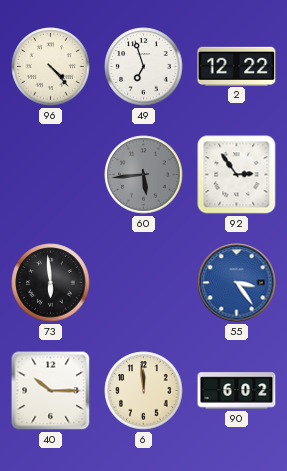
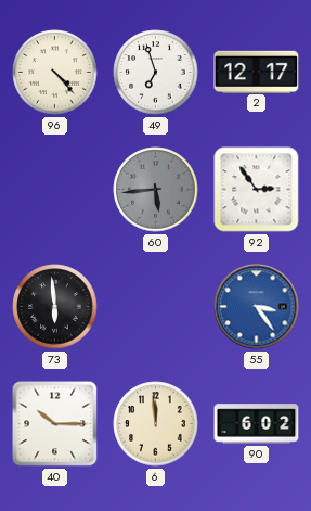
2: 12:22 -> 12:17
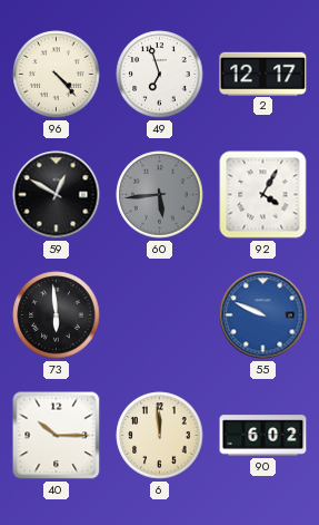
59: none -> 12:50
92: 2:54 -> 4:05
55: 3:24 -> 9:49
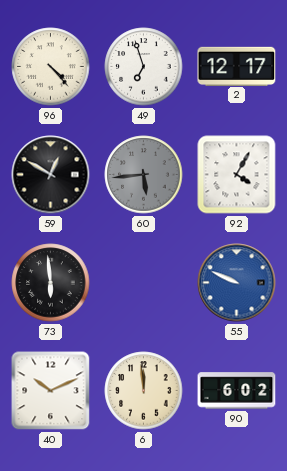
40: 10:15 -> 10:11
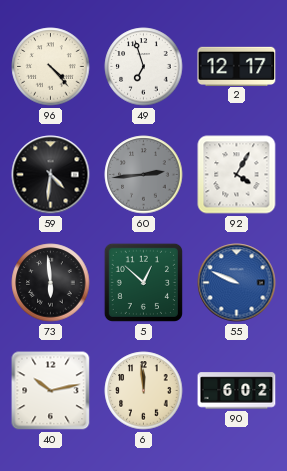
59: 12:50 -> 4:31
60: 5:44 -> 2:44
5: none -> 12:52
40: 10:11 -> 10:13
